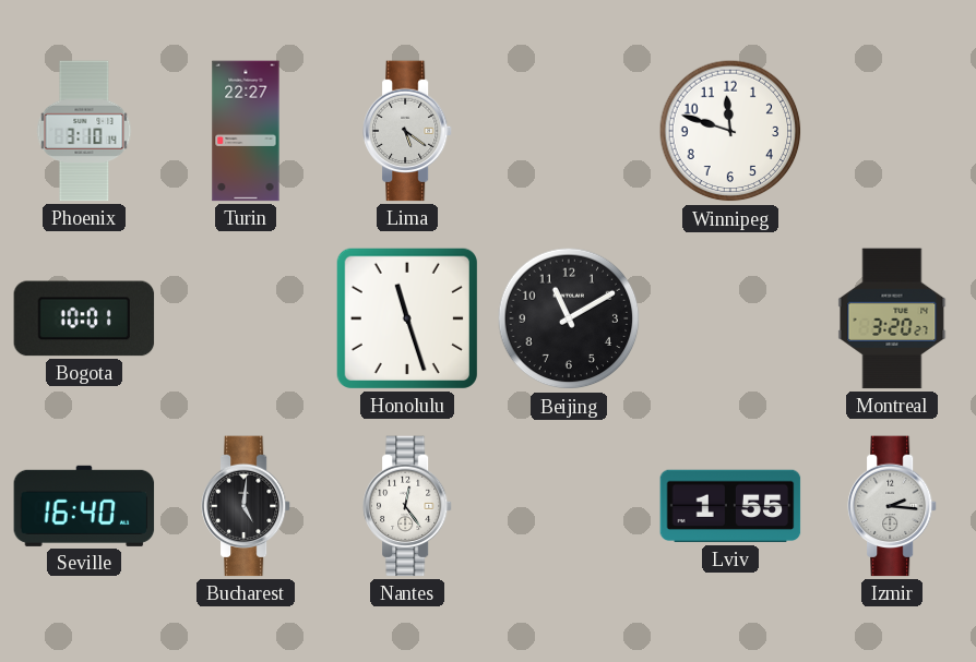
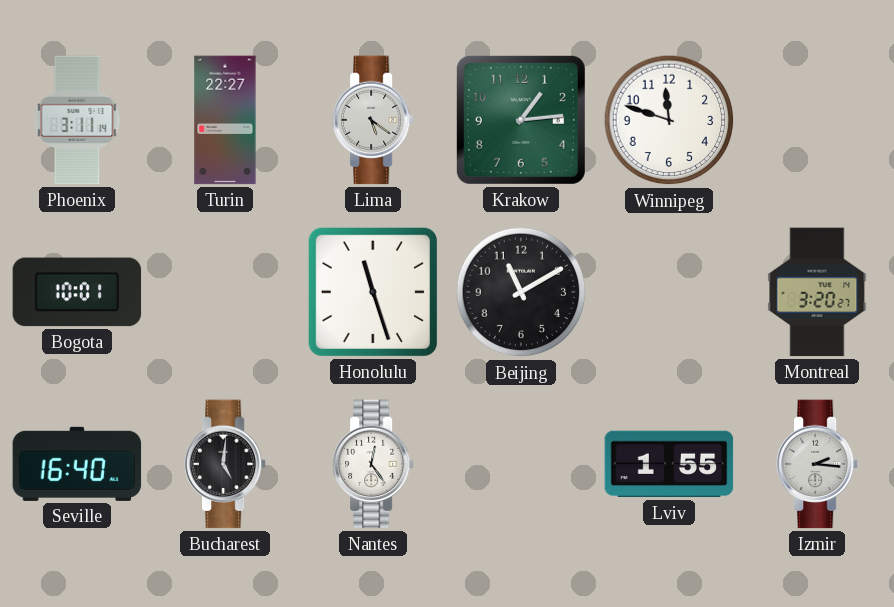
Phoenix: 3:10 -> 3:11
Krakow: none -> 1:14
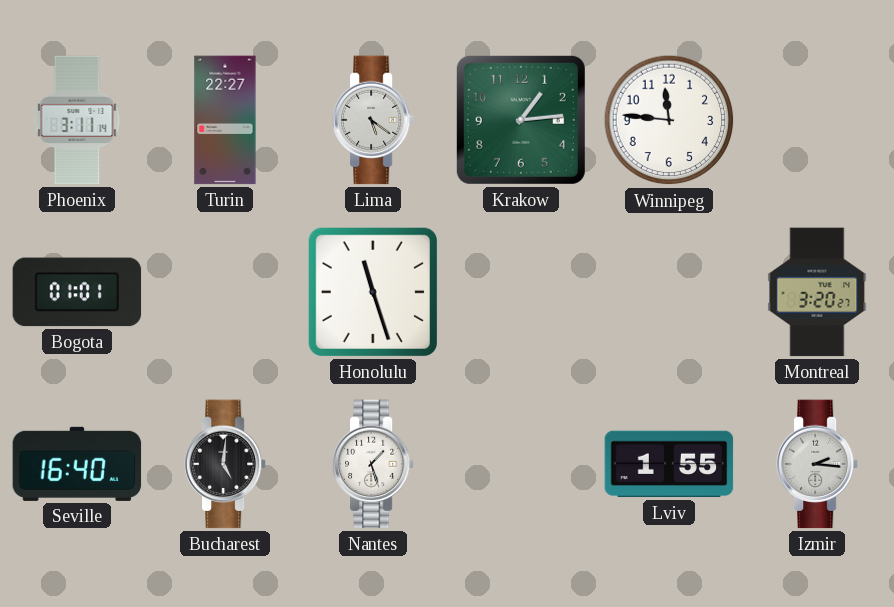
Winnipeg: 11:48 -> 11:46
Bogota: 10:01 -> 01:01
Beijing: 11:10 -> none
Nantes: 12:24 -> 1:27
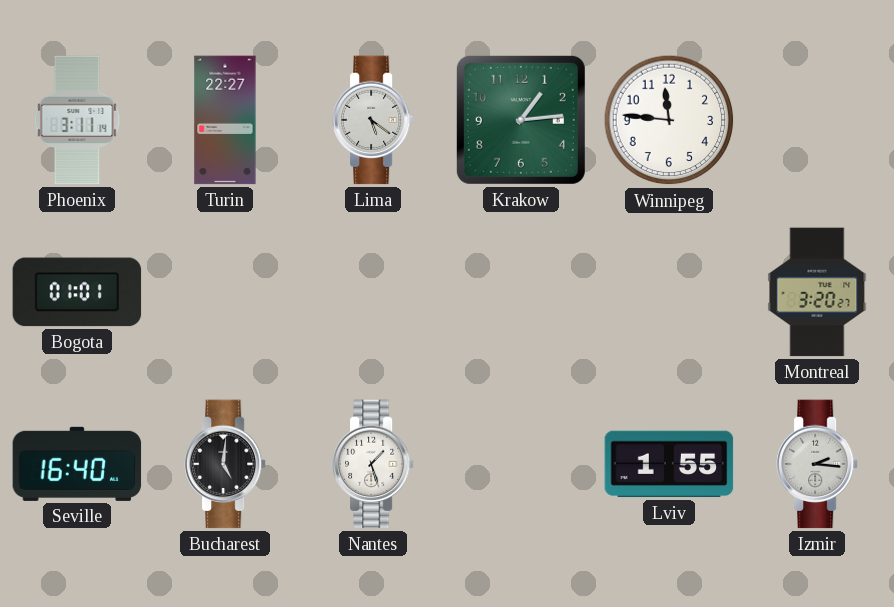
Honolulu: 11:27 -> none
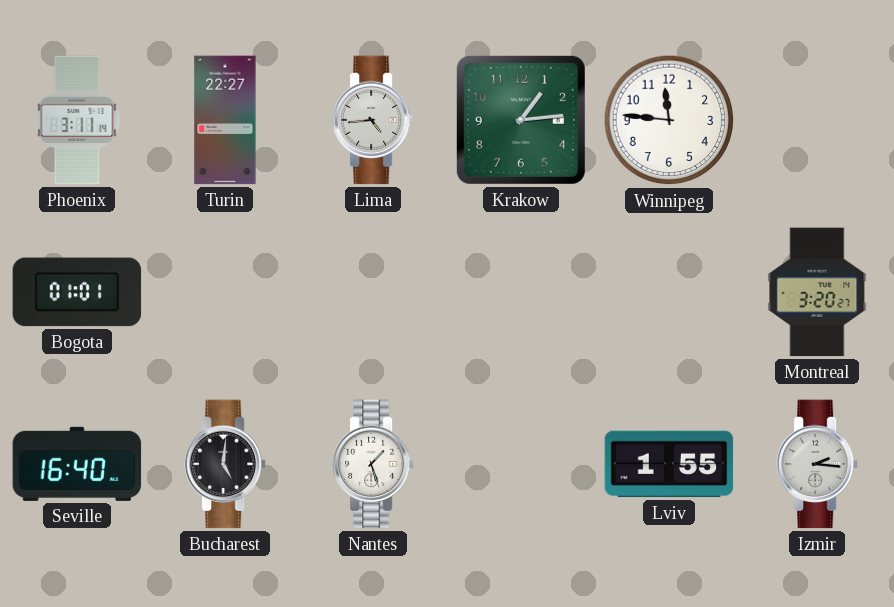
Lima: 5:21 -> 4:44
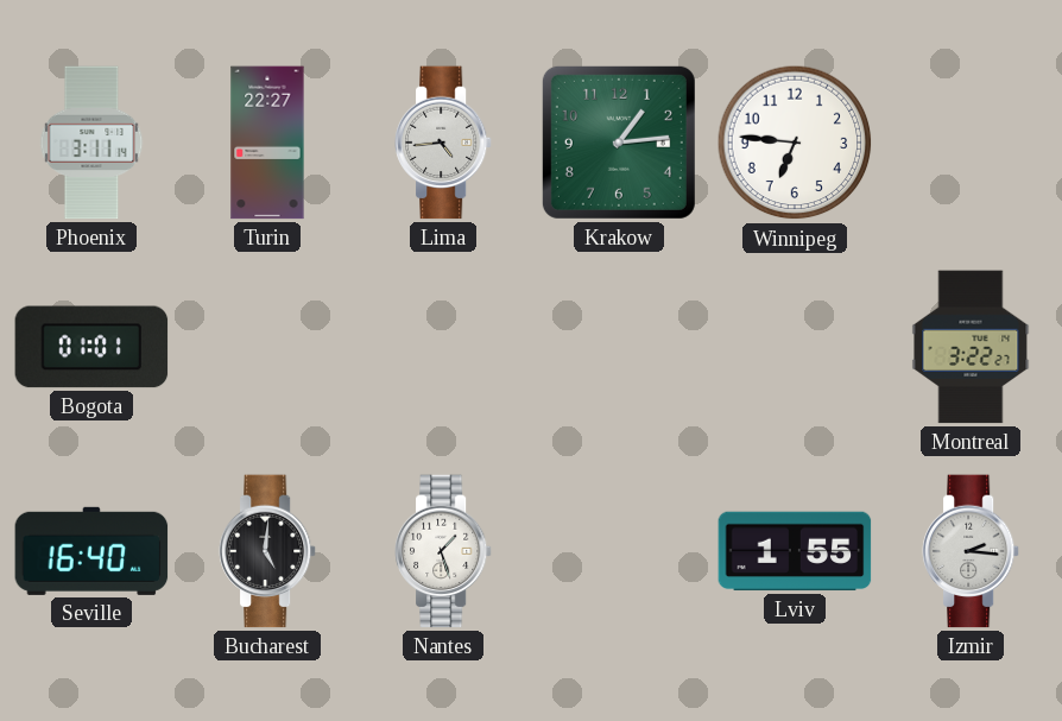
Winnipeg: 11:46 -> 6:46
Montreal: 3:20 -> 3:22
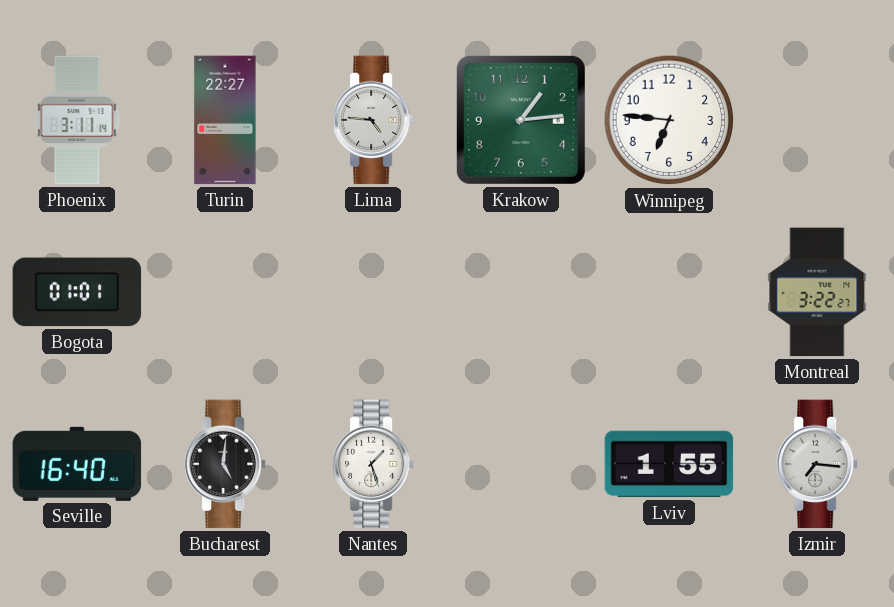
Lima: 4:44 -> 4:46
Izmir: 2:16 -> 7:16
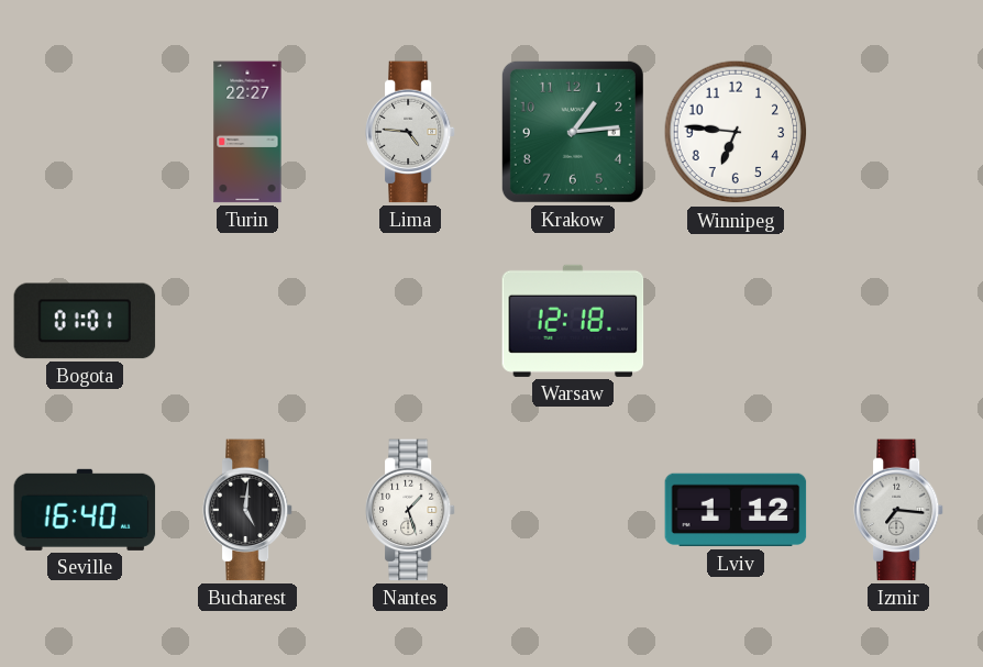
Phoenix: 3:11 -> none
Warsaw: none -> 12:18
Montreal: 3:22 -> none
Lviv: 1:55 -> 1:12
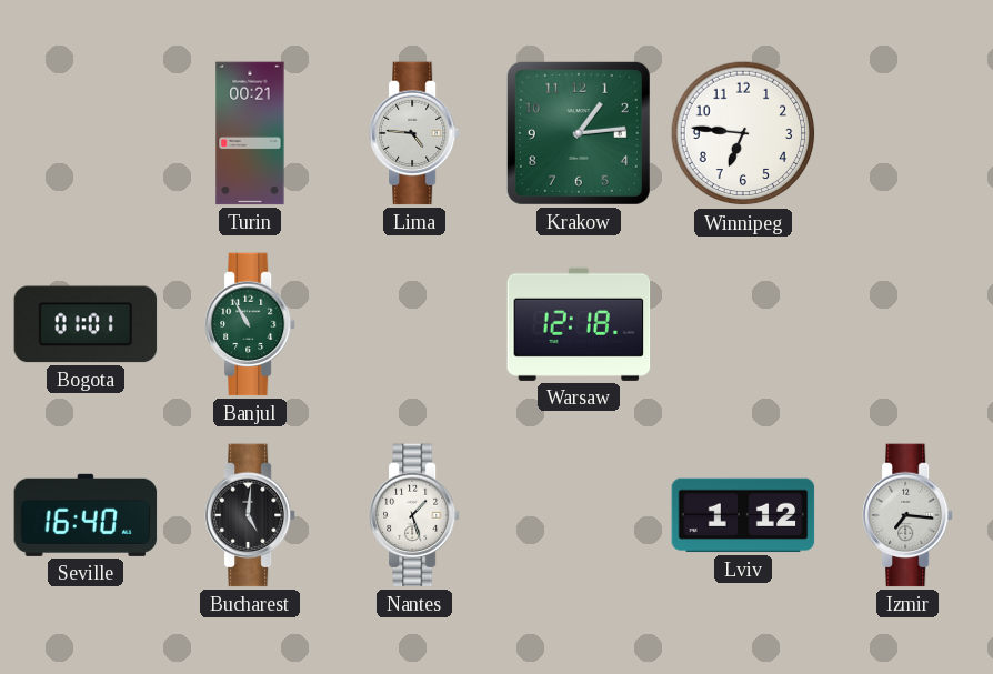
Turin: 22:27 -> 00:21
Banjul: none -> 10:55
